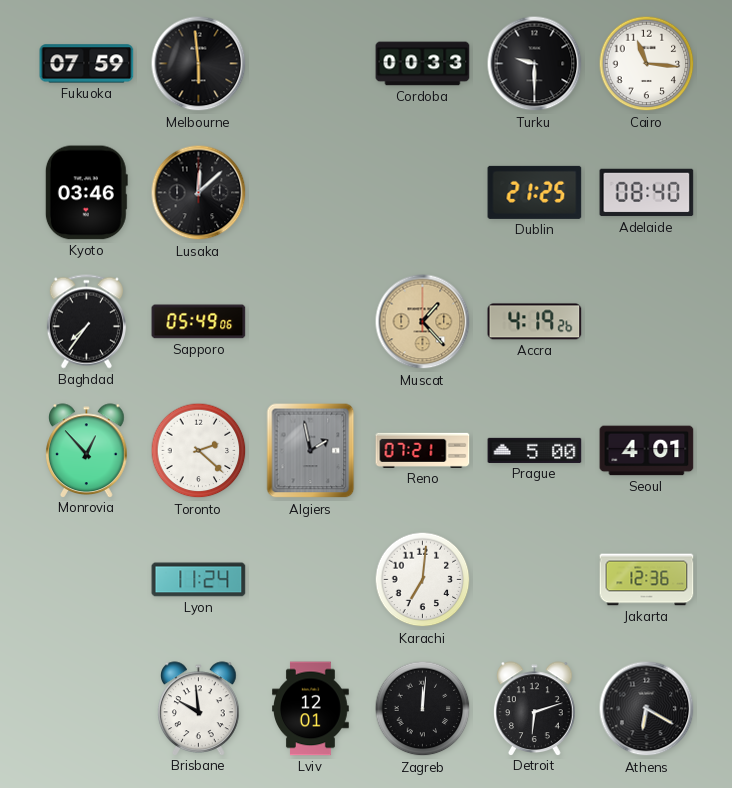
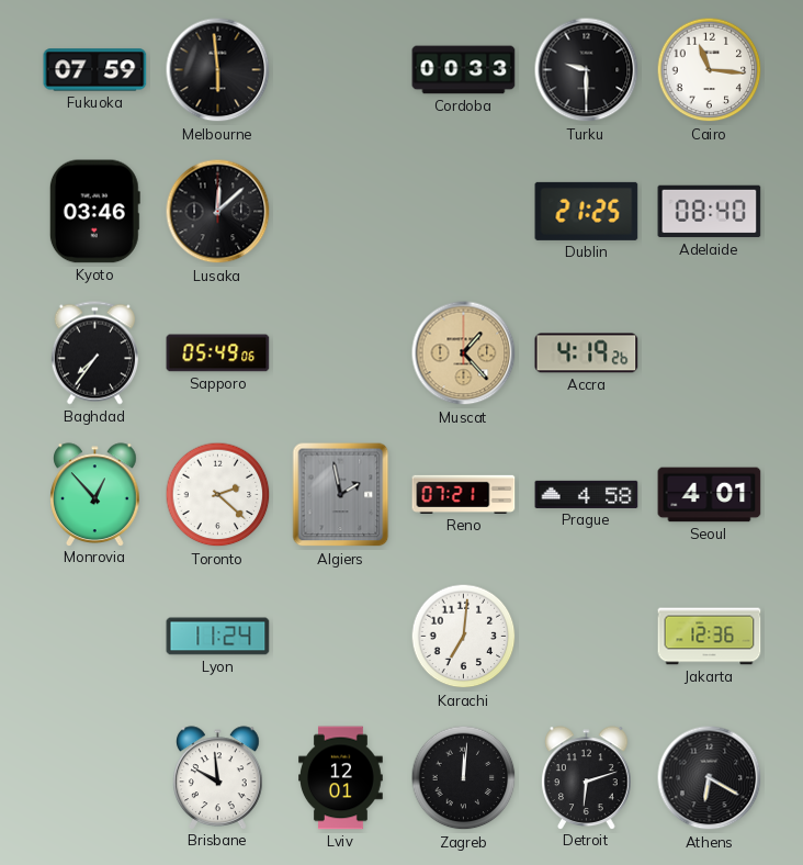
Prague: 5:00 -> 4:58
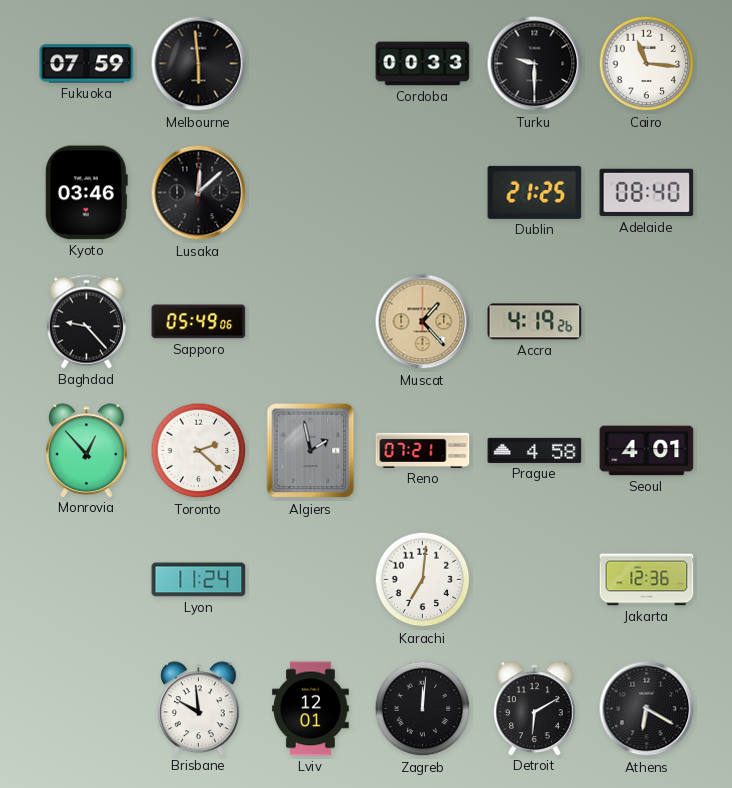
Baghdad: 7:36 -> 9:23
Detroit: 6:12 -> 6:10
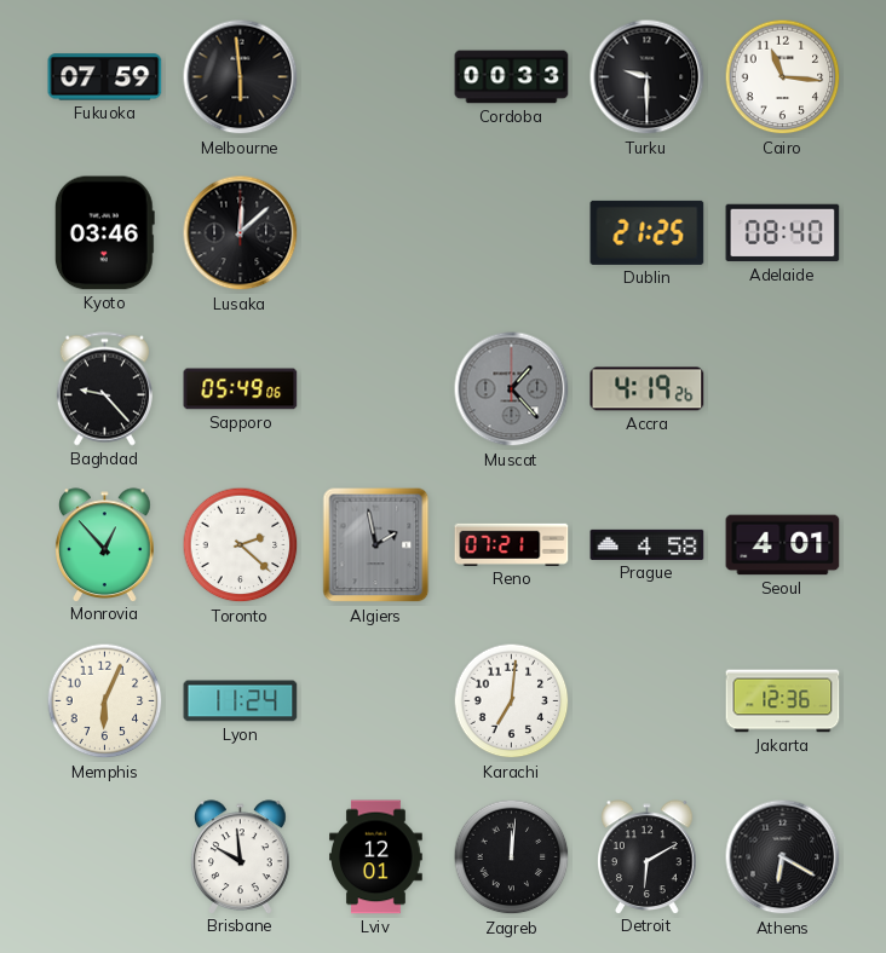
Muscat dial: champagne -> grey
Memphis: none -> 6:04
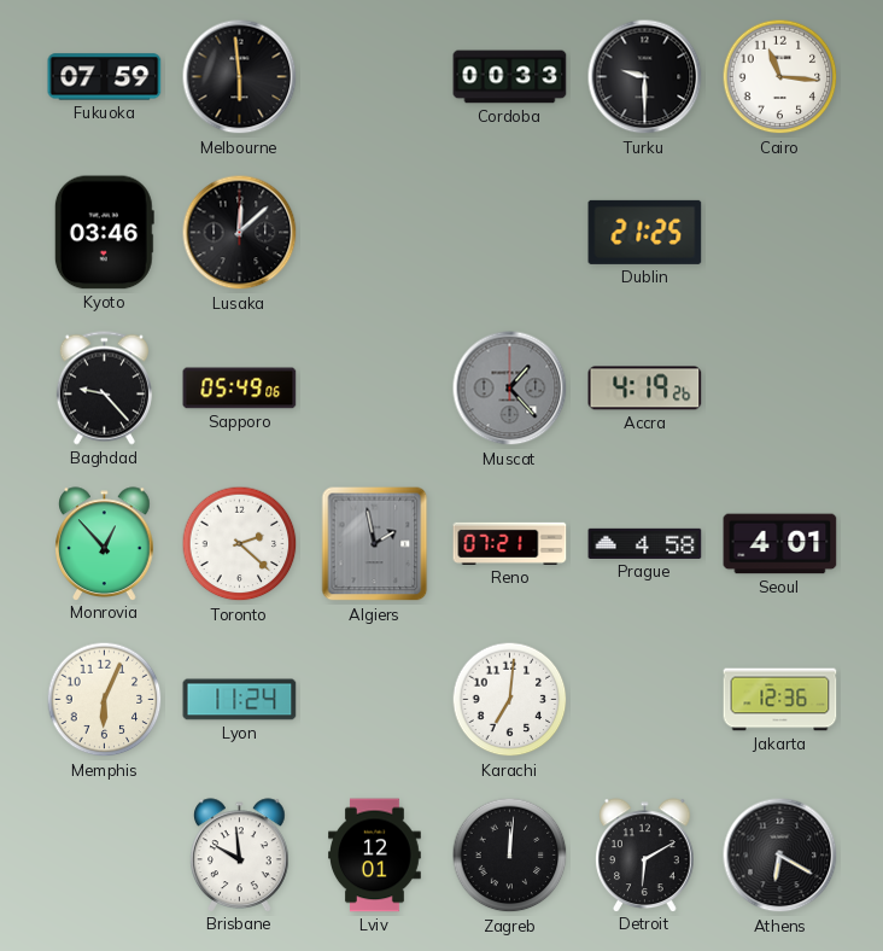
Adelaide: 08:40 -> none
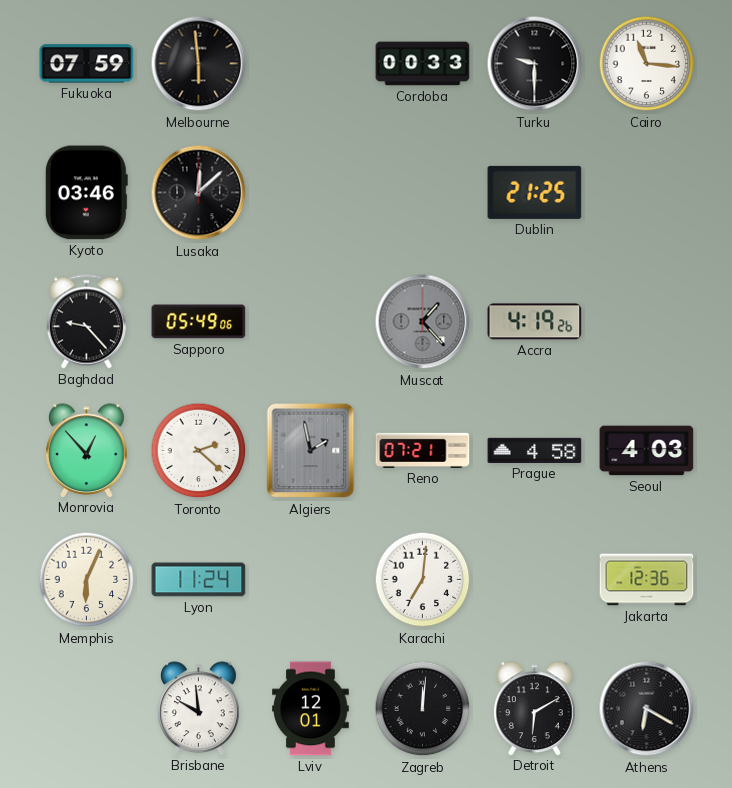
Seoul: 4:01 -> 4:03
